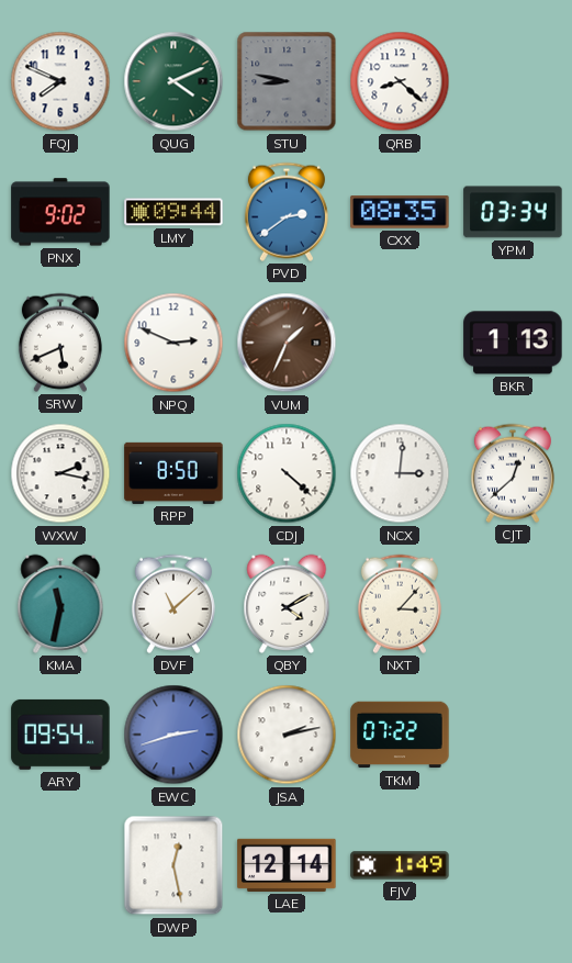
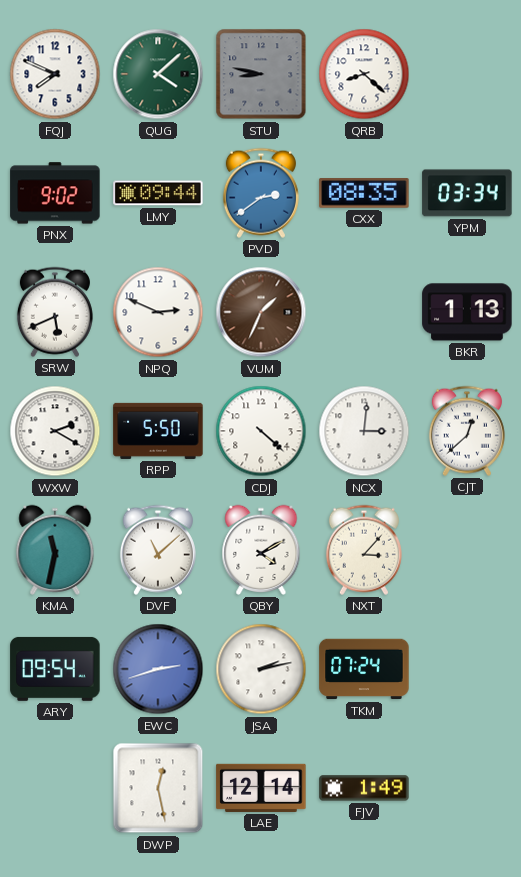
QUG: 4:11 -> 4:08
WXW: 2:17 -> 2:20
RPP: 8:50 -> 5:50
TKM: 07:22 -> 07:24
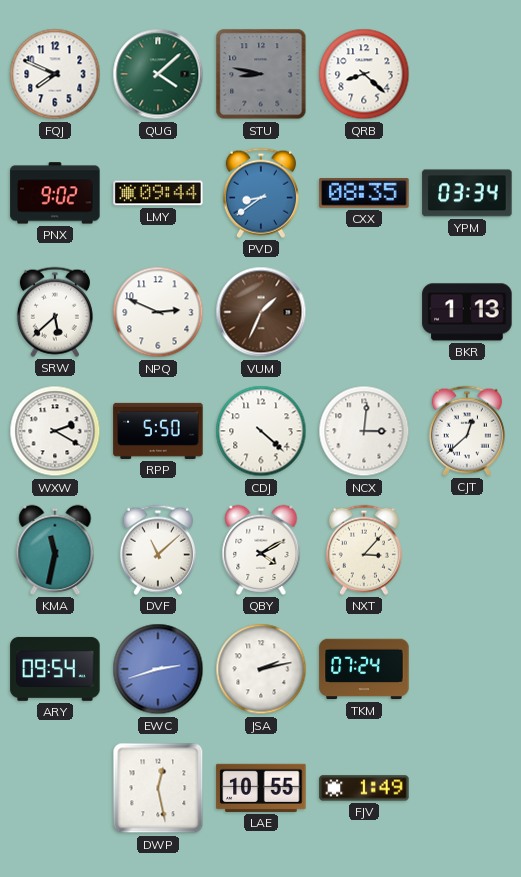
PVD: 2:39 -> 8:39
SRW: 5:41 -> 5:38
LAE: 12:14 -> 10:55
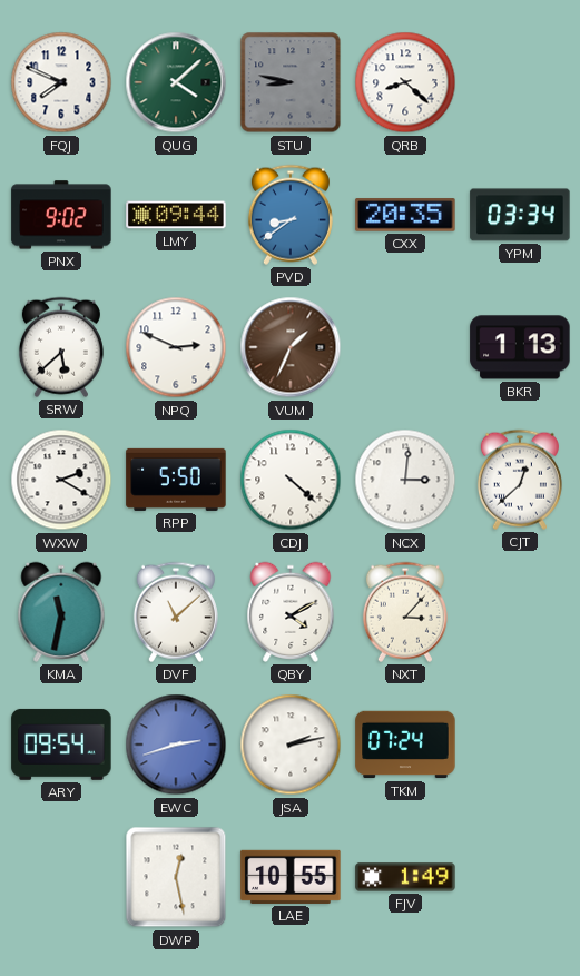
CXX: 08:35 -> 20:35
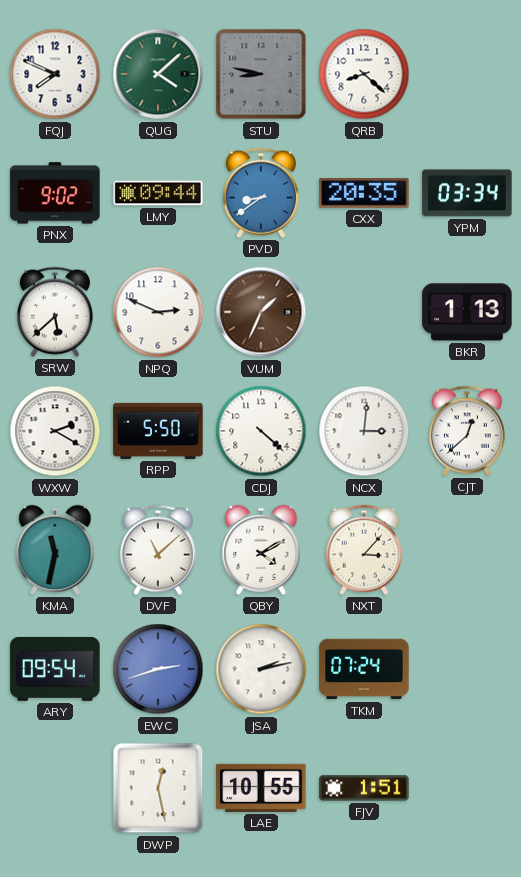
FJV: 1:49 -> 1:51
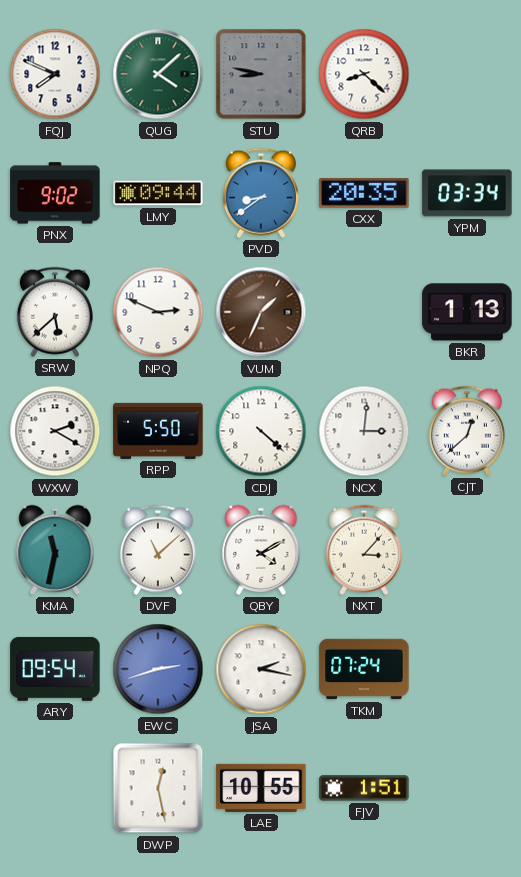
JSA: 2:13 -> 2:17
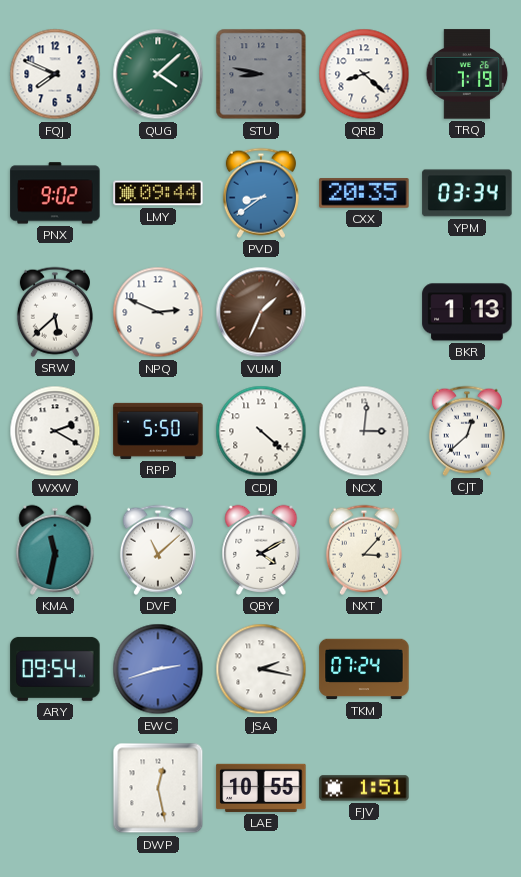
TRQ: none -> 7:19
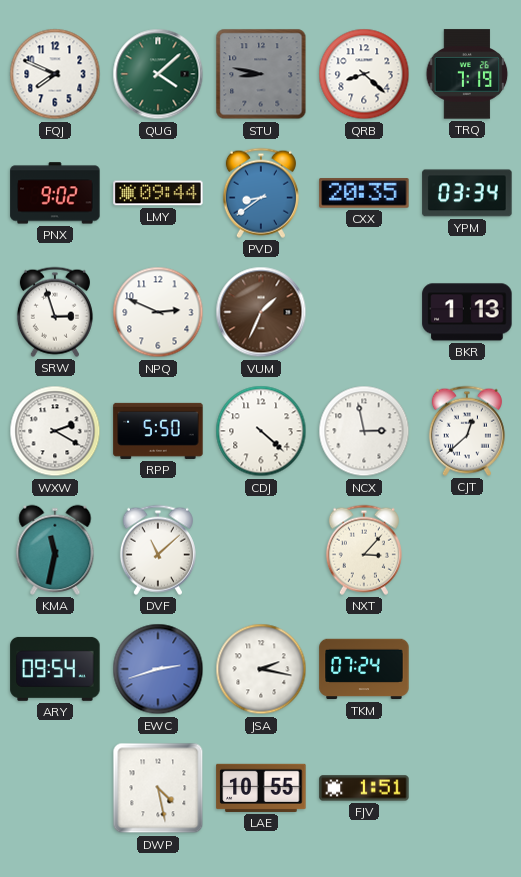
SRW: 5:38 -> 2:57
NCX: 3:01 -> 2:58
QBY: 4:10 -> none
DWP: 12:28 -> 4:28
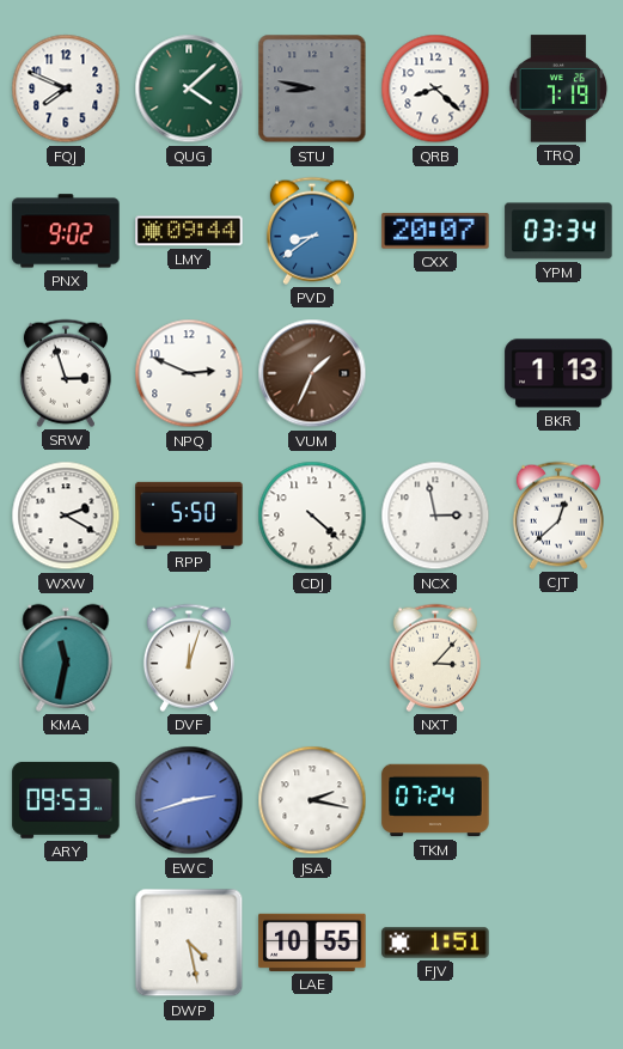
CXX: 20:35 -> 20:07
DVF: 11:08 -> 12:03
ARY: 09:54 -> 09:53
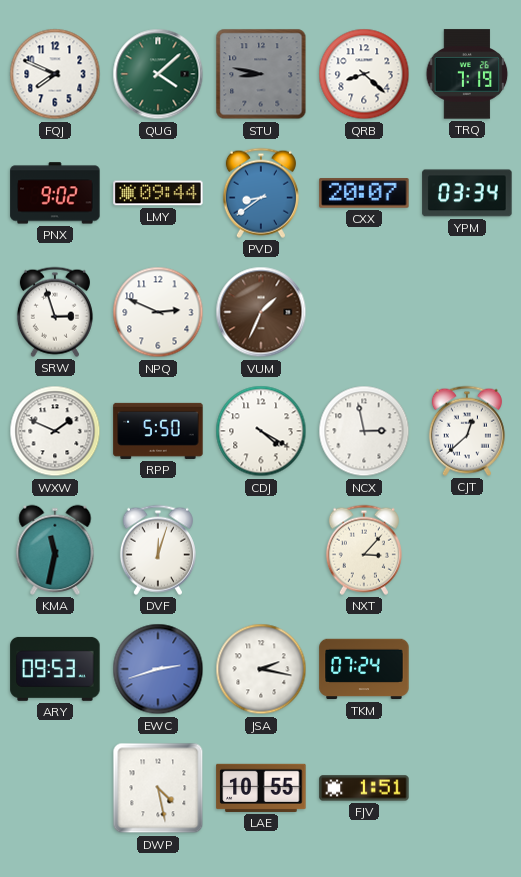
BKR: 1:13 -> none
WXW: 2:20 -> 1:49
CDJ: 4:22 -> 4:20
